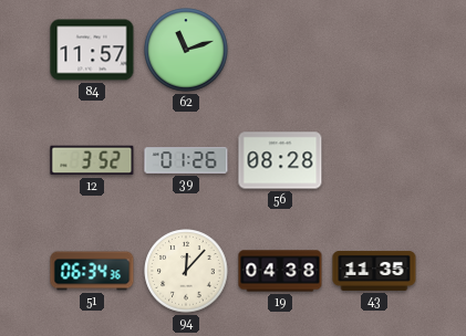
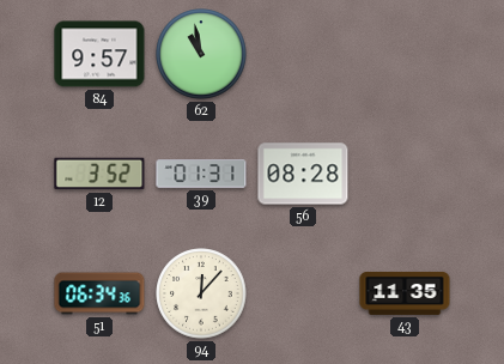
84: 11:57 -> 9:57
62: 11:12 -> 10:58
39: 01:26 -> 01:31
19: 04:38 -> none
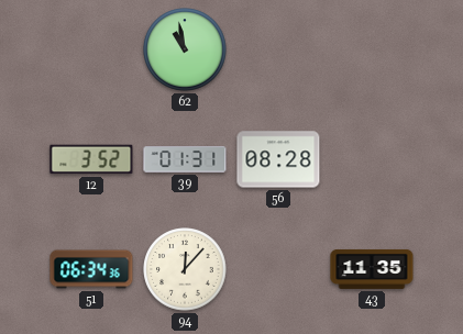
84: 9:57 -> none
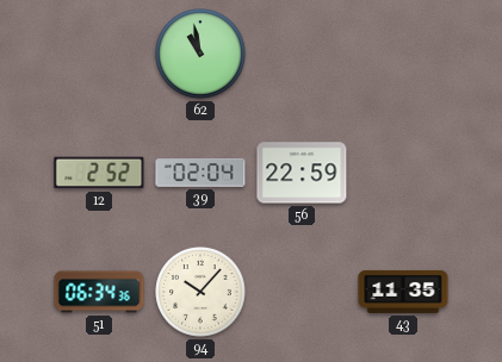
12: 3:52 -> 2:52
39: 01:31 -> 02:04
56: 08:28 -> 22:59
94: 12:07 -> 10:07
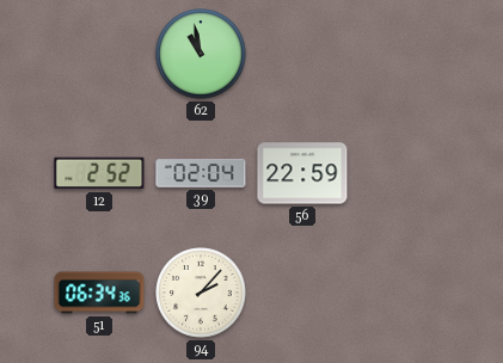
94: 10:07 -> 2:07
43: 11:35 -> none
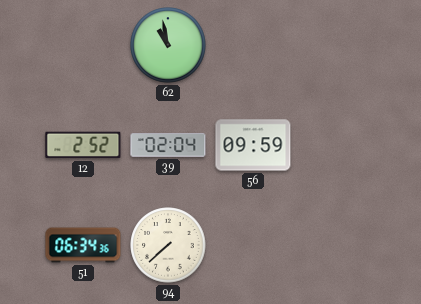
56: 22:59 -> 09:59
94: 2:07 -> 7:38
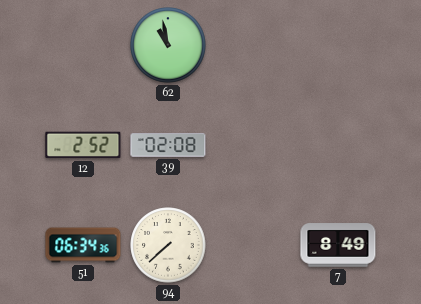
39: 02:04 -> 02:08
56: 09:59 -> none
7: none -> 8:49
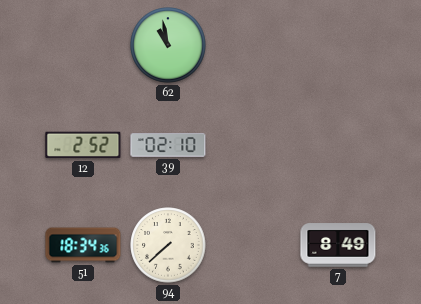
39: 02:08 -> 02:10
51: 06:34 -> 18:34
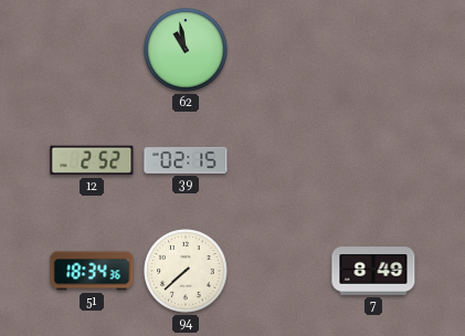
39: 02:10 -> 02:15
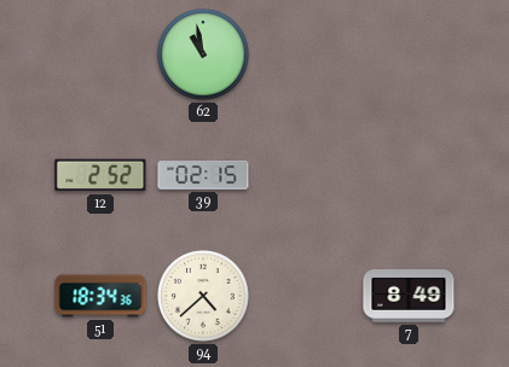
94: 7:38 -> 4:38
